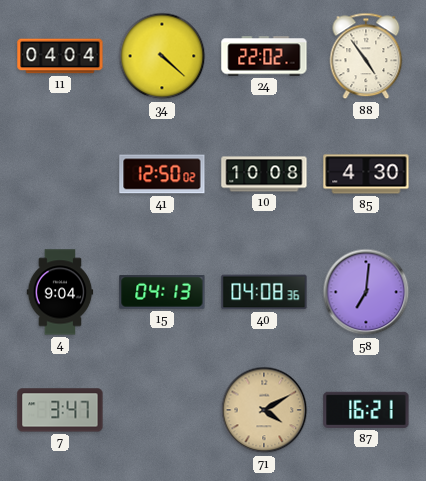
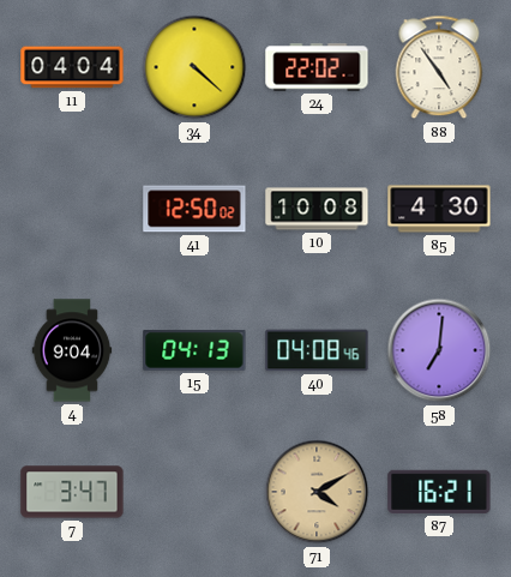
40: 04:08:36 -> 04:08:46
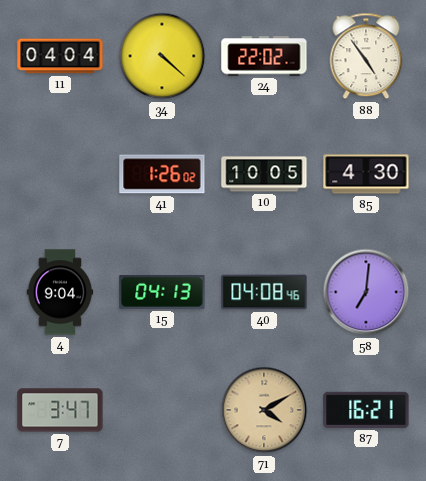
41: 12:50 -> 1:26
10: 10:08 -> 10:05
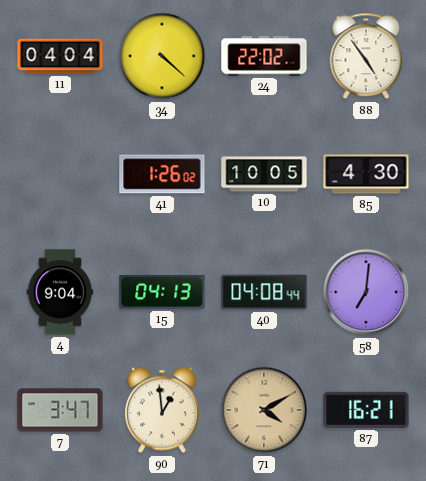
40: 04:08:46 -> 04:08:44
90: none -> 12:59
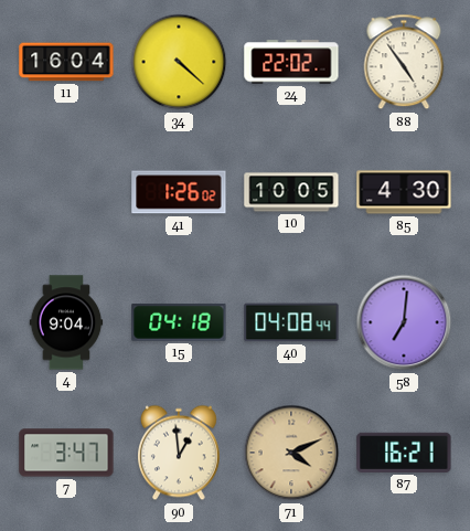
11: 04:04 -> 16:04
15: 04:13 -> 04:18
71: 4:10 -> 4:11
